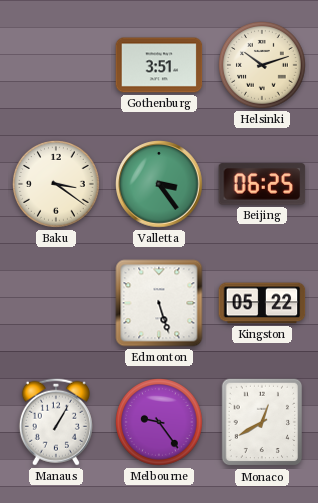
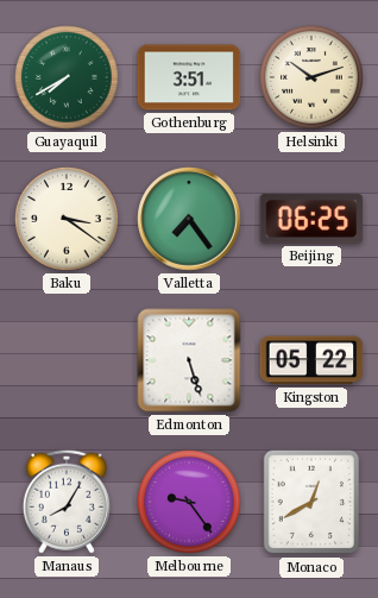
Guayaquil: none -> 7:40
Valletta: 3:24 -> 7:24
Manaus: 1:05 -> 8:05
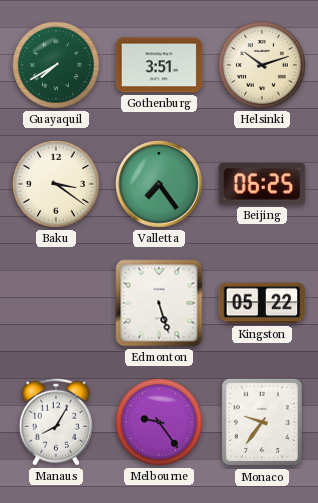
Monaco: 12:40 -> 9:36
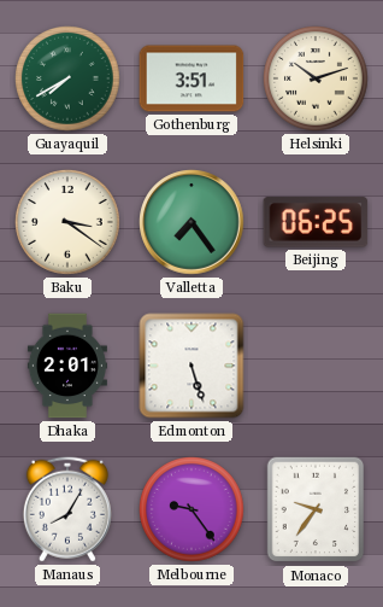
Dhaka: none -> 2:01
Kingston: 05:22 -> none
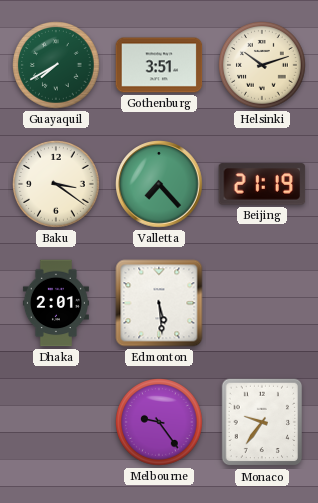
Valletta: 7:24 -> 7:23
Beijing: 06:25 -> 21:19
Edmonton: 5:27 -> 5:29
Manaus: 8:05 -> none
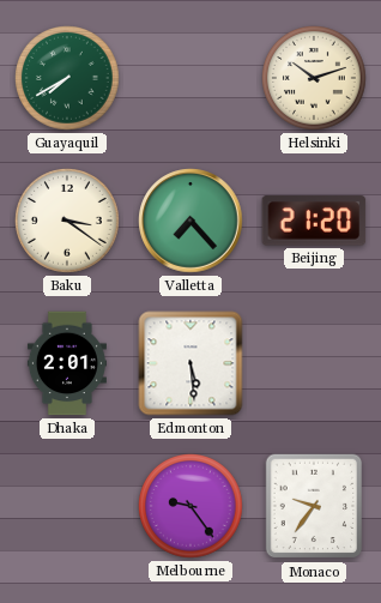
Gothenburg: 3:51 -> none
Beijing: 21:19 -> 21:20
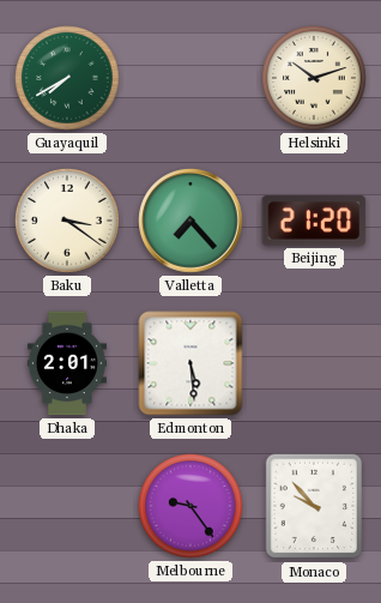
Monaco: 9:36 -> 9:53
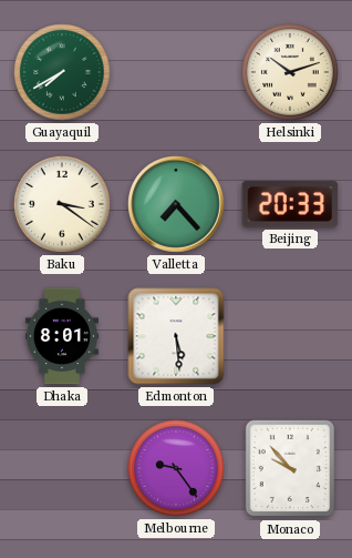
Beijing: 21:20 -> 20:33
Dhaka: 2:01 -> 8:01
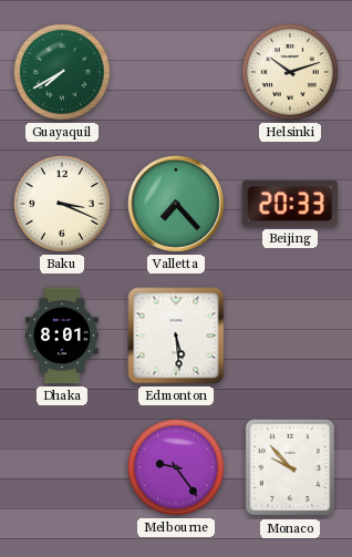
Baku: 3:21 -> 3:19
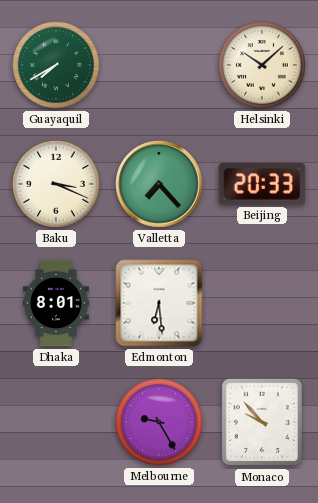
Helsinki: 10:12 -> 10:08
Edmonton: 5:29 -> 6:29
Melbourne: 9:24 -> 9:25
